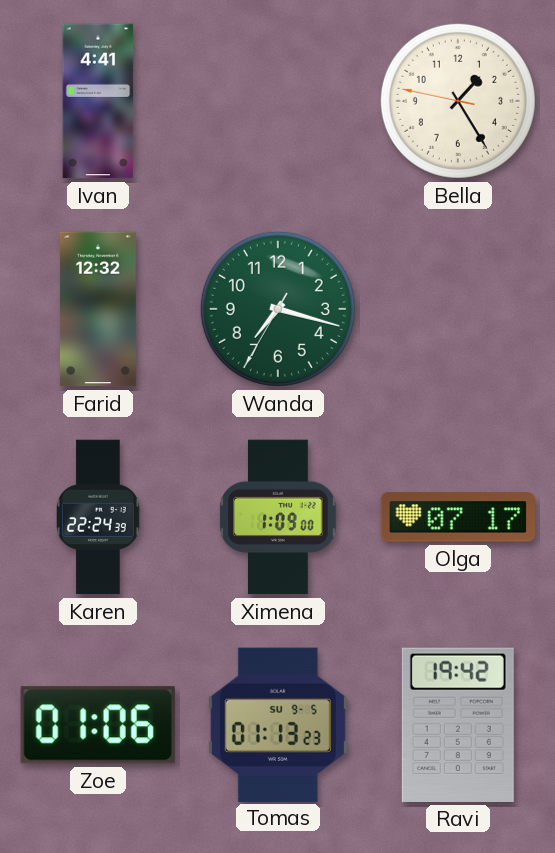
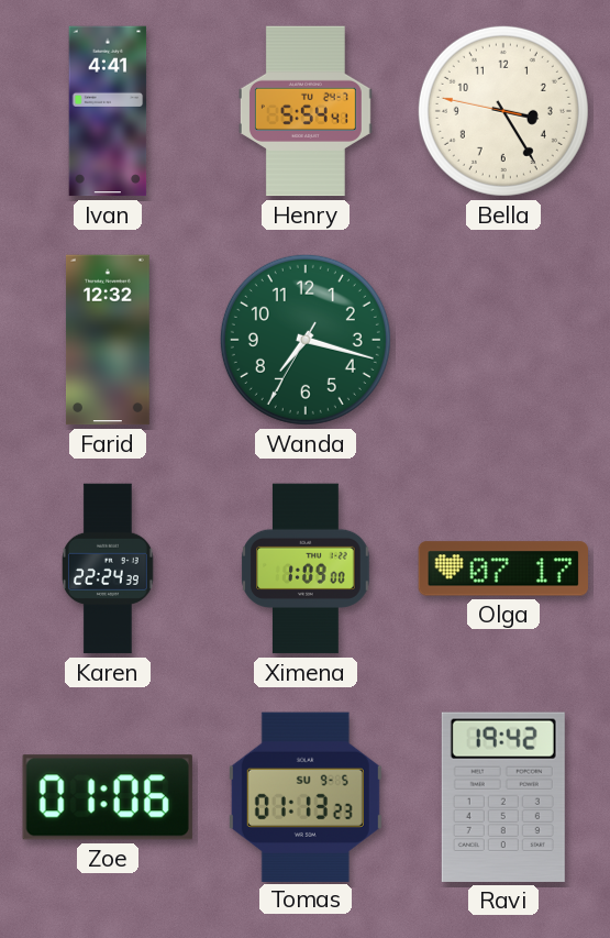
Henry: none -> 5:54
Bella: 1:24 -> 3:24
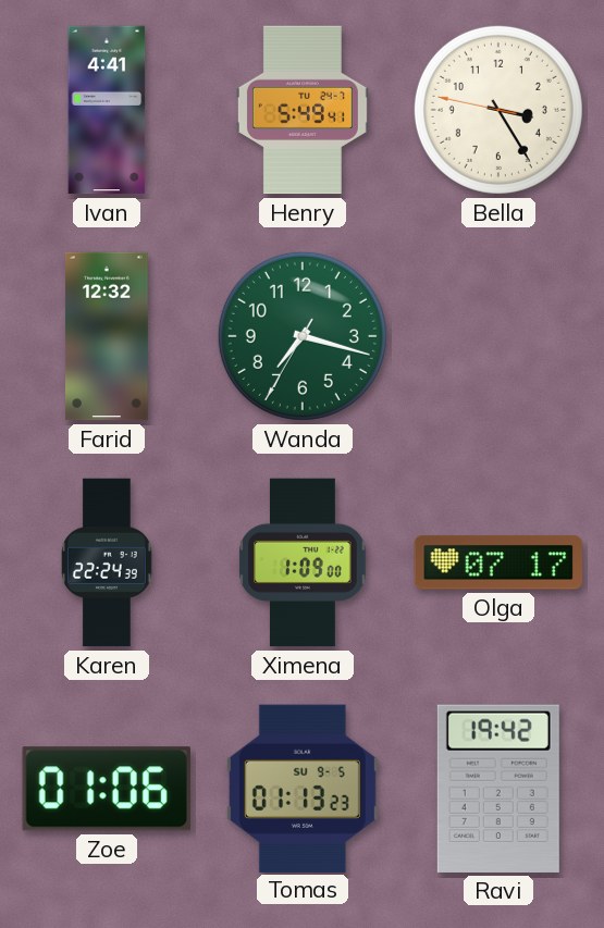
Henry: 5:54 -> 5:49
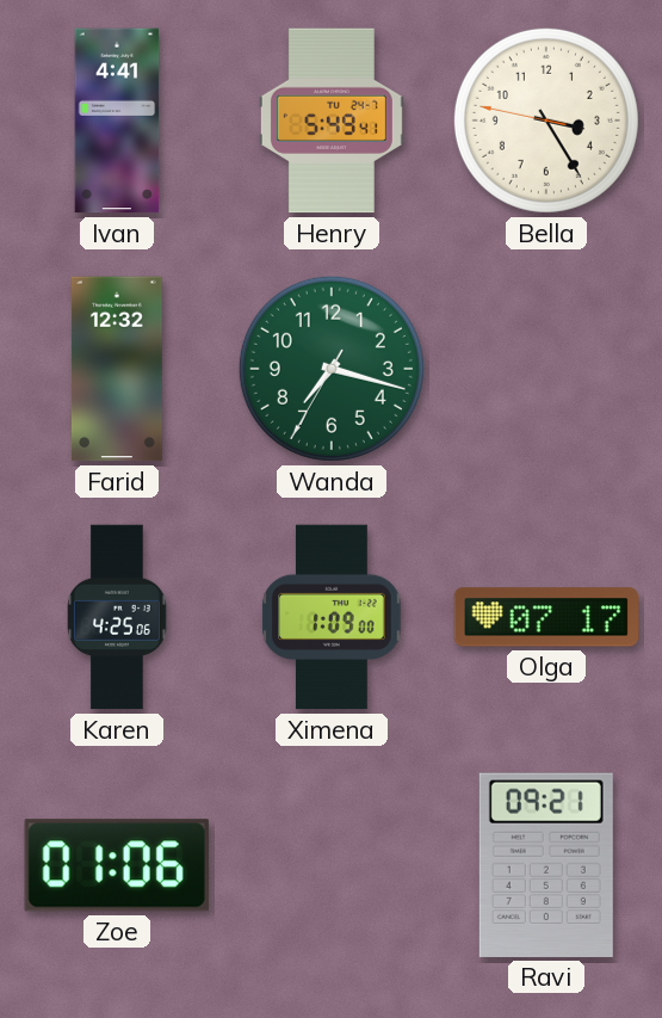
Karen: 22:24 -> 4:25
Tomas: 01:13 -> none
Ravi: 19:42 -> 09:21
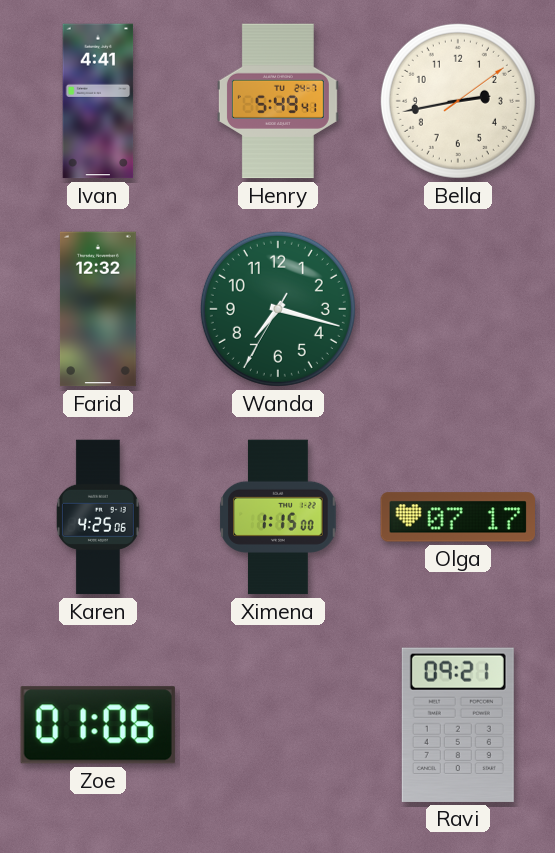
Bella: 3:24 -> 2:43
Ximena: 1:09 -> 1:15
